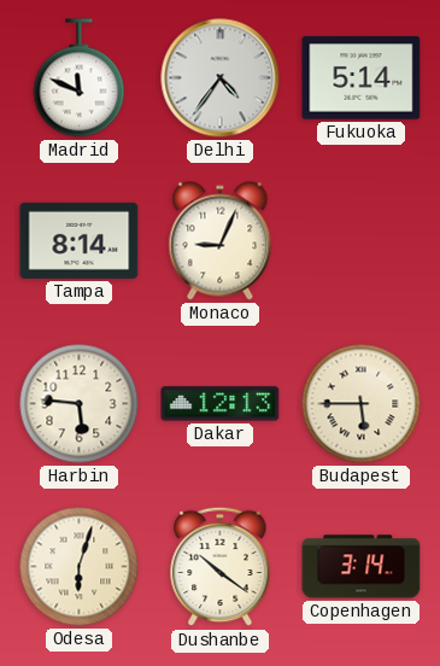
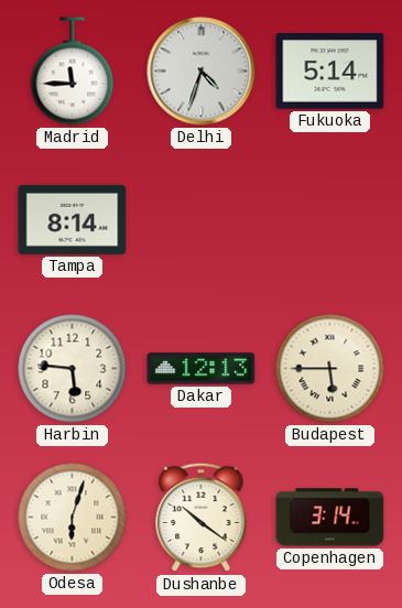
Madrid: 11:49 -> 11:45
Delhi: 4:36 -> 4:33
Monaco: 9:04 -> none
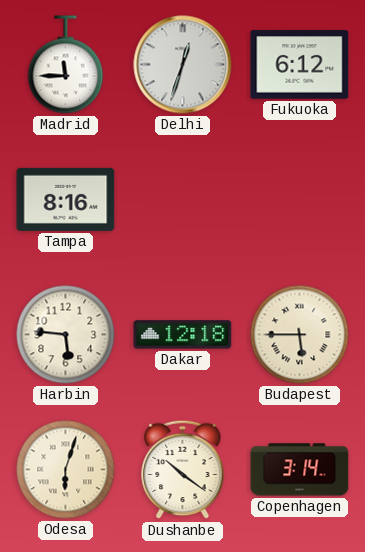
Delhi: 4:33 -> 12:33
Fukuoka: 5:14 -> 6:12
Tampa: 8:14 -> 8:16
Dakar: 12:13 -> 12:18
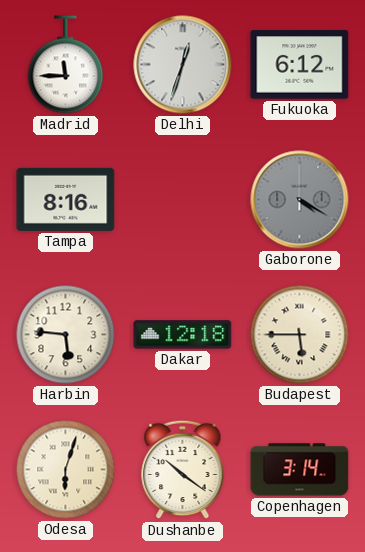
Gaborone: none -> 4:20
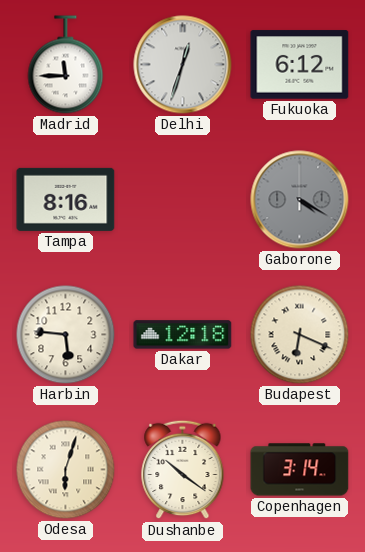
Budapest: 5:45 -> 6:19
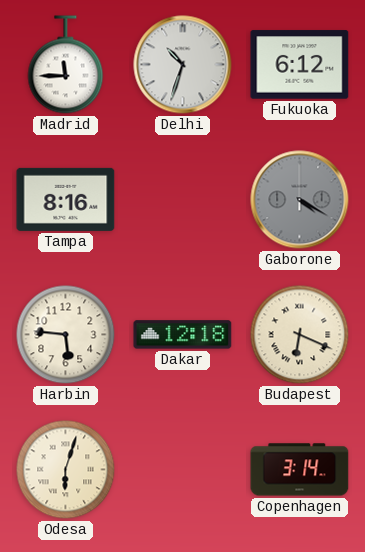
Delhi: 12:33 -> 10:33
Dushanbe: 10:21 -> none
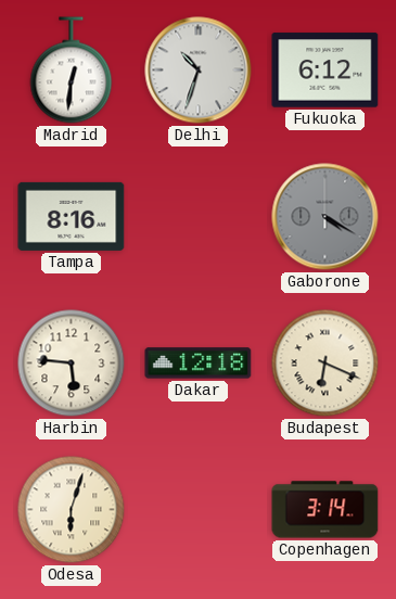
Madrid: 11:45 -> 12:31
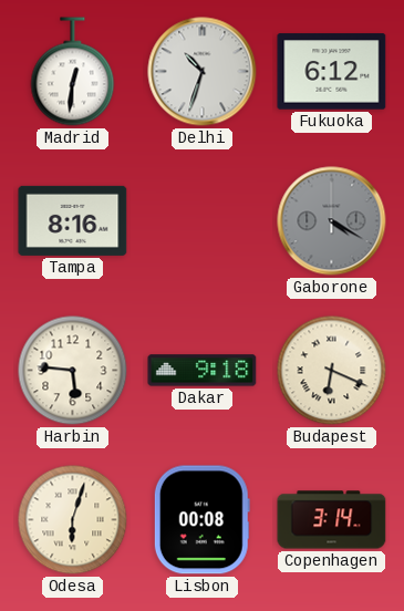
Dakar: 12:18 -> 9:18
Lisbon: none -> 00:08
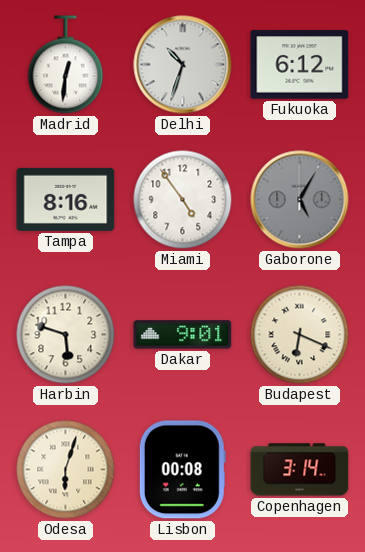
Miami: none -> 4:54
Gaborone: 4:20 -> 5:05
Harbin: 5:46 -> 5:48
Dakar: 9:18 -> 9:01
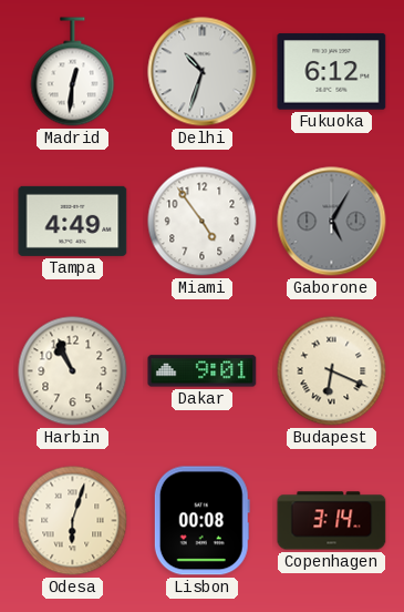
Tampa: 8:16 -> 4:49
Harbin: 5:48 -> 10:56
